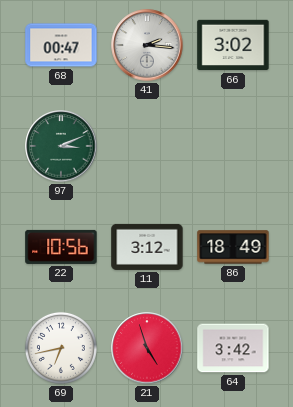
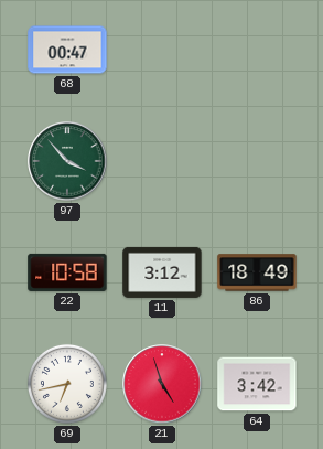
41: 2:16 -> none
66: 3:02 -> none
97: 3:11 -> 3:53
22: 10:56 -> 10:58
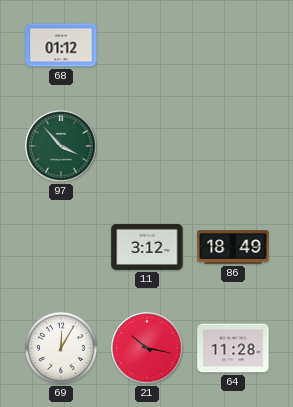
68: 00:47 -> 01:12
22: 10:58 -> none
69: 6:43 -> 12:05
21: 4:57 -> 10:17
64: 3:42 -> 11:28
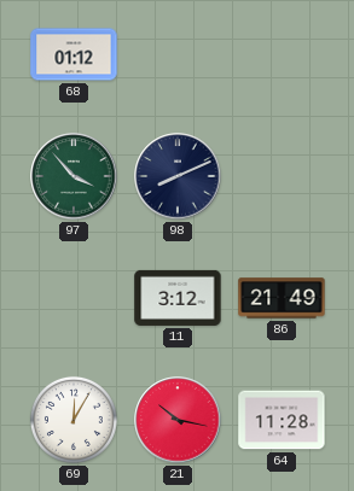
98: none -> 8:11
86: 18:49 -> 21:49
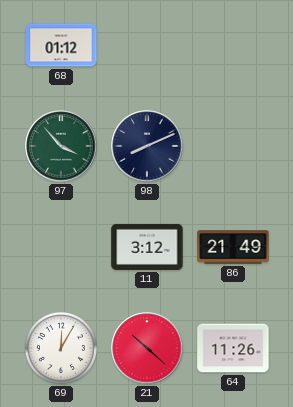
21: 10:17 -> 10:22
64: 11:28 -> 11:26
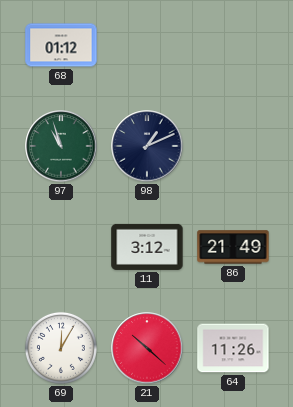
97: 3:53 -> 10:57
98: 8:11 -> 1:11
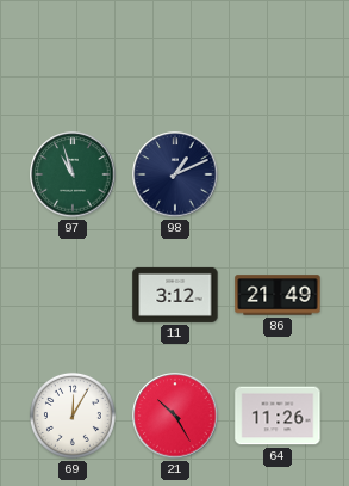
68: 01:12 -> none
21: 10:22 -> 10:25
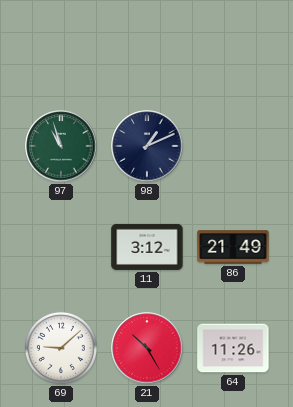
69: 12:05 -> 9:08
